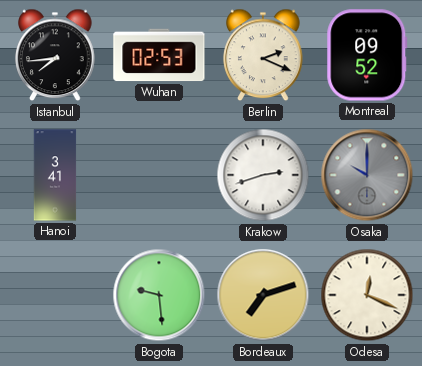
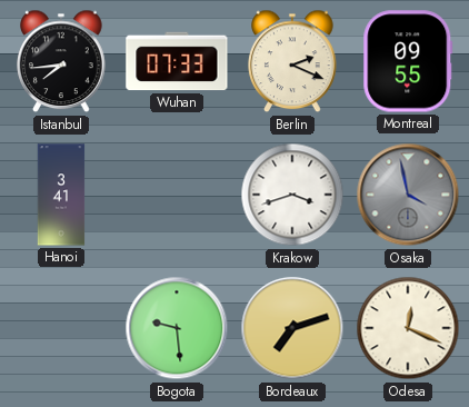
Wuhan: 02:53 -> 07:33
Montreal: 09:52 -> 09:55
Krakow: 2:42 -> 3:42
Osaka: 10:00 -> 3:58
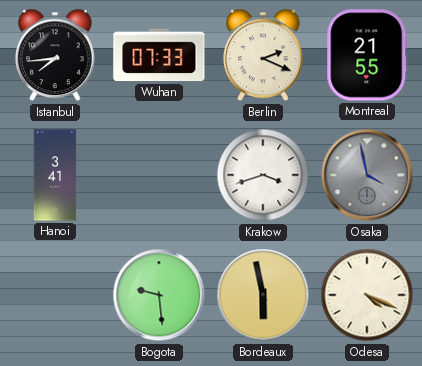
Montreal: 09:55 -> 21:55
Bordeaux: 7:12 -> 5:58
Odesa: 12:19 -> 4:19
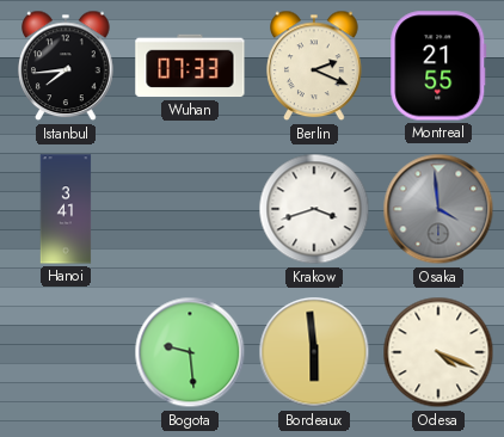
Osaka: 3:58 -> 3:59
Bordeaux: 5:58 -> 5:59
